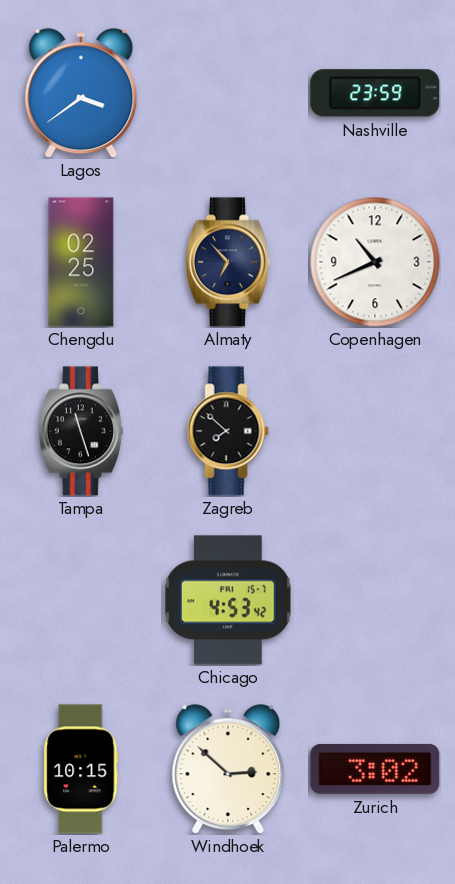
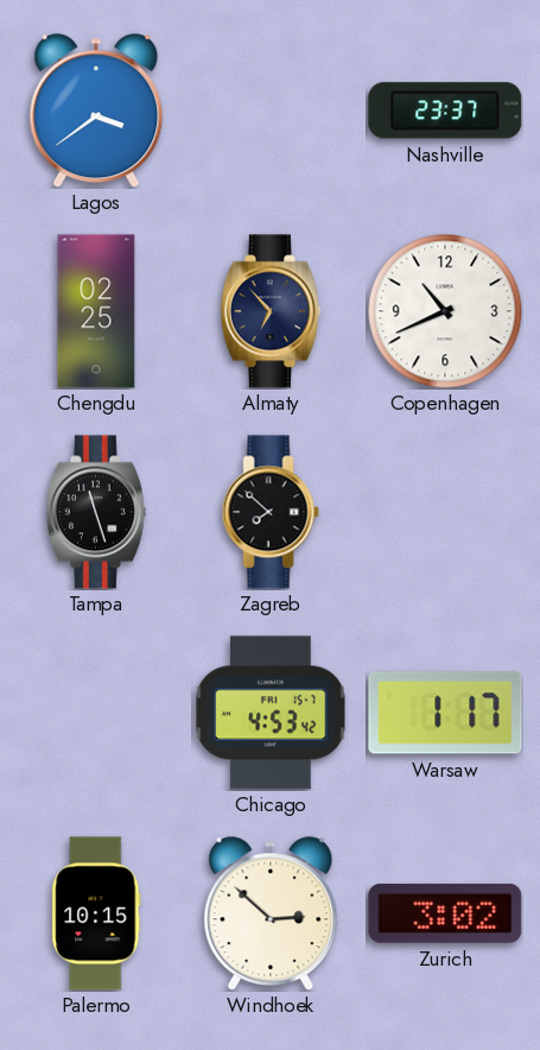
Nashville: 23:59 -> 23:37
Warsaw: none -> 1:17
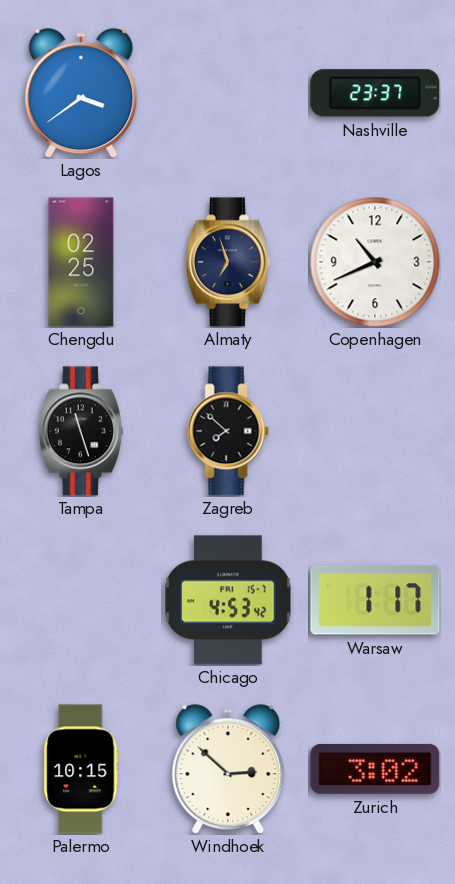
Almaty: 6:53 -> 6:57
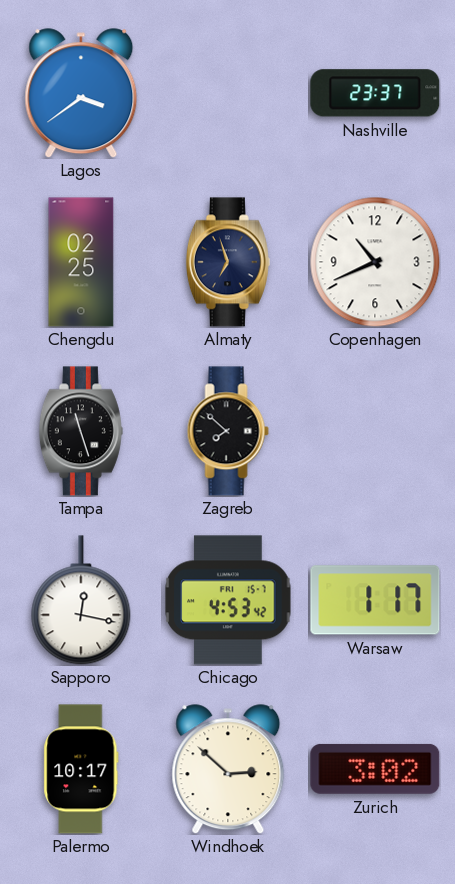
Sapporo: none -> 12:17
Palermo: 10:15 -> 10:17
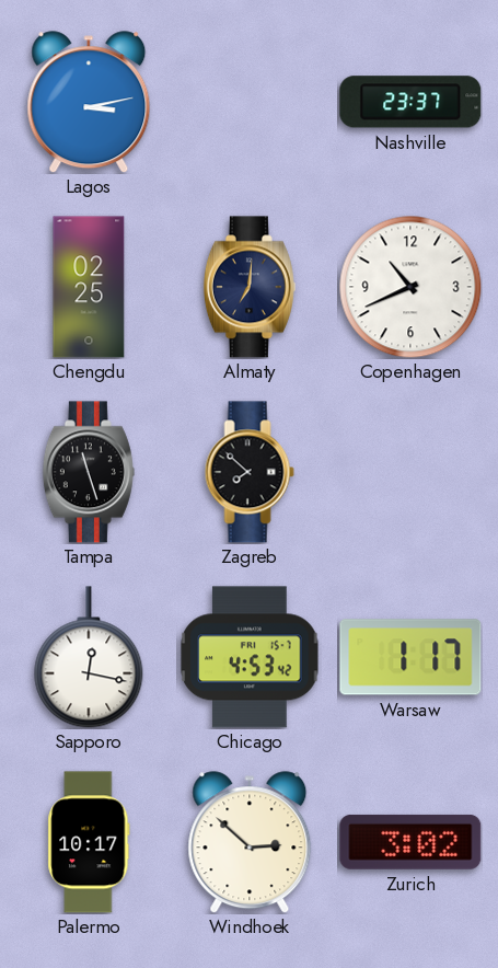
Lagos: 3:39 -> 3:13
Almaty: 6:57 -> 7:01
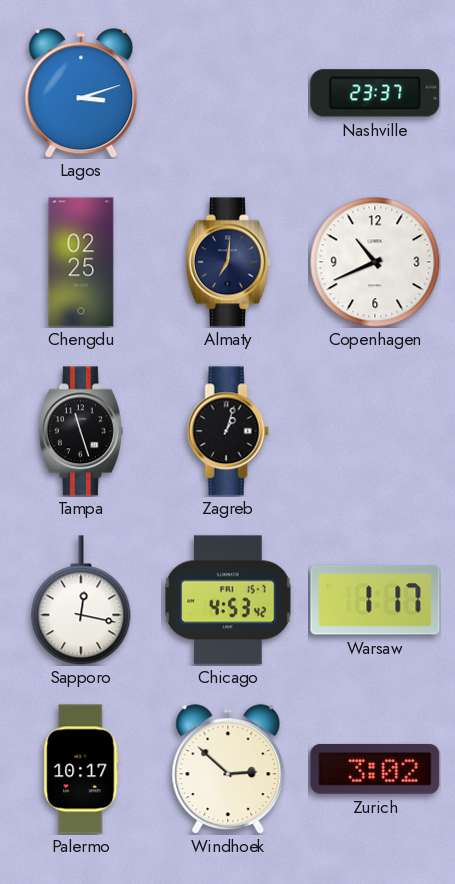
Lagos: 3:13 -> 3:12
Zagreb: 7:52 -> 1:03
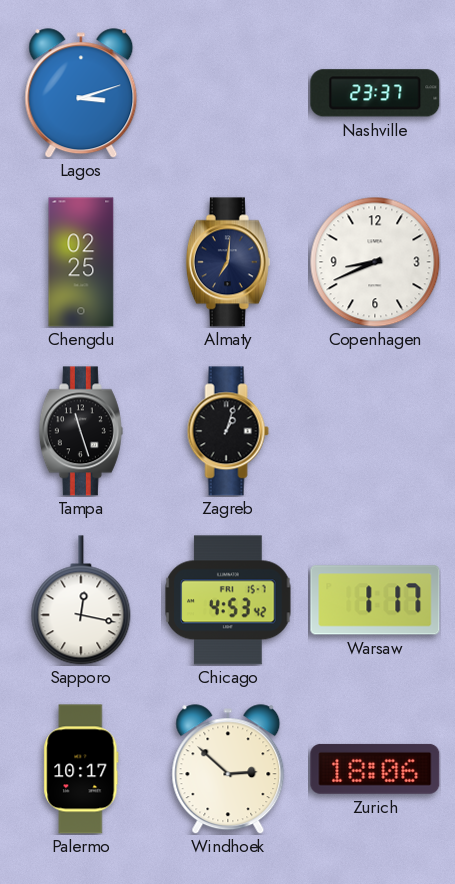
Copenhagen: 10:41 -> 8:41
Zurich: 3:02 -> 18:06
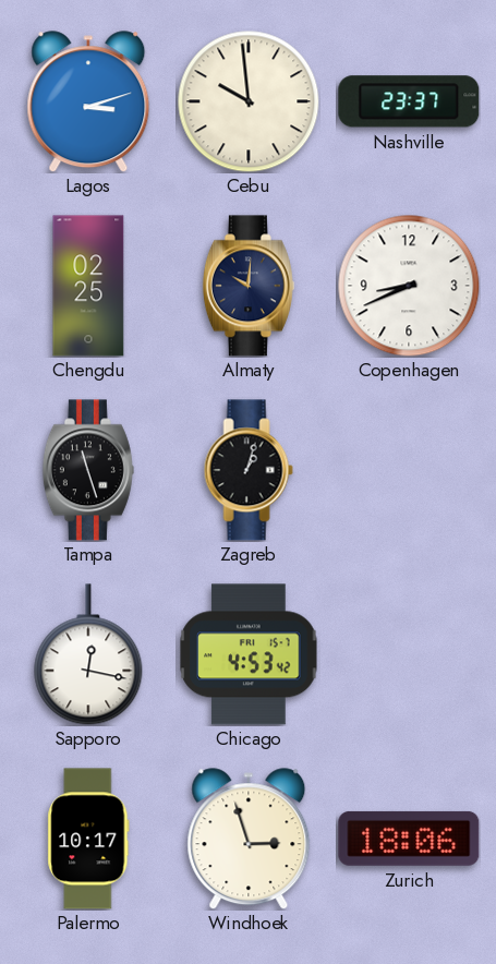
Cebu: none -> 9:59
Almaty: 7:01 -> 10:01
Warsaw: 1:17 -> none
Windhoek: 2:52 -> 2:57
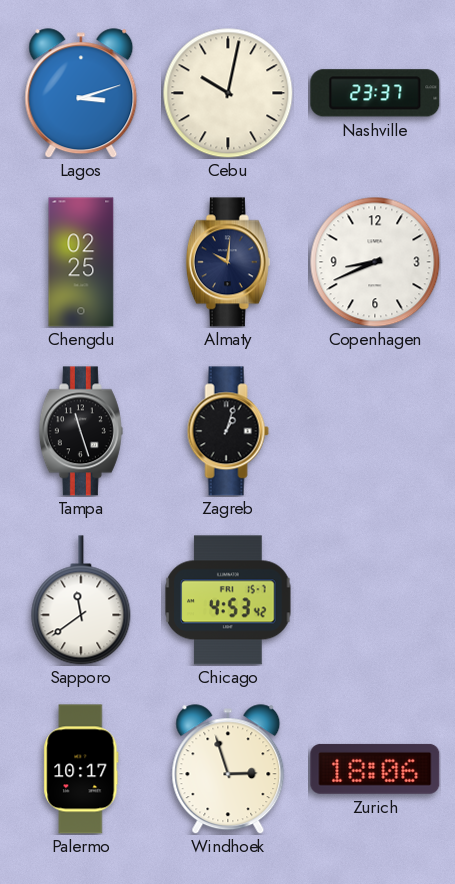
Cebu: 9:59 -> 10:02
Sapporo: 12:17 -> 11:39
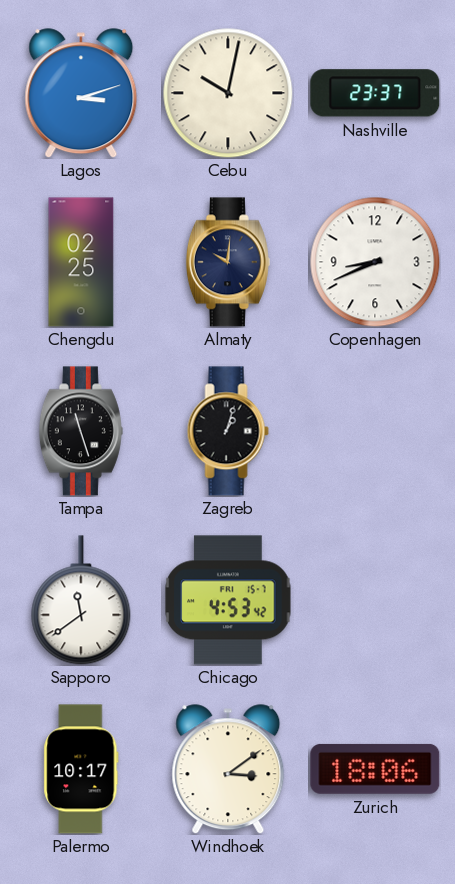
Windhoek: 2:57 -> 3:09
